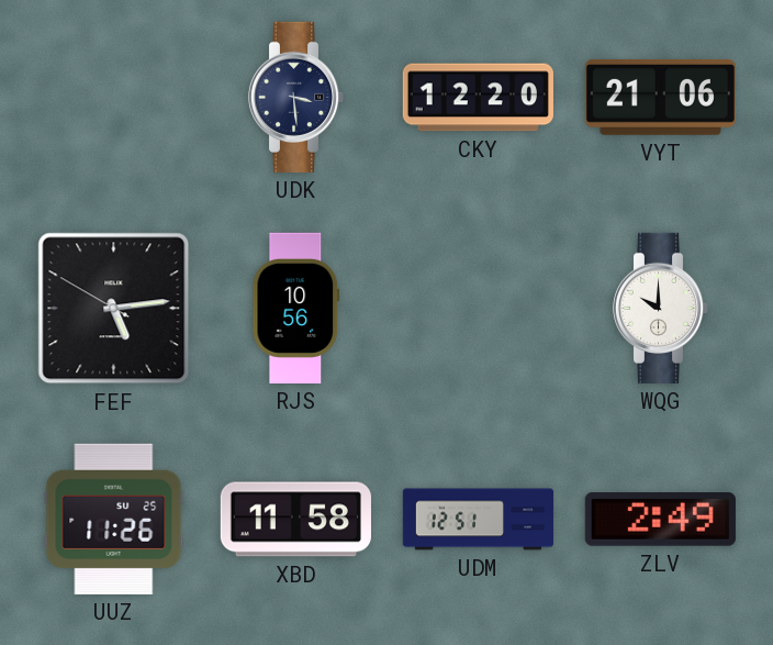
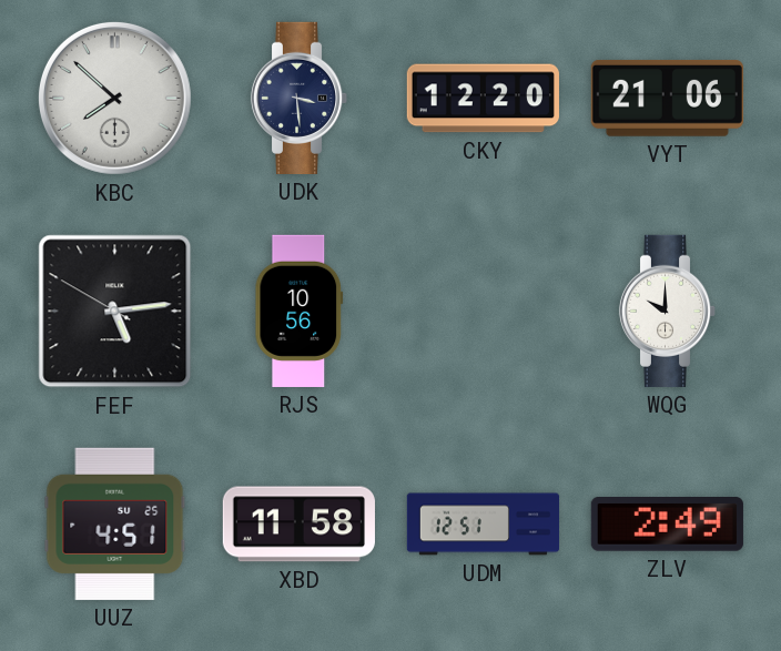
KBC: none -> 7:52
UUZ: 11:26 -> 4:51
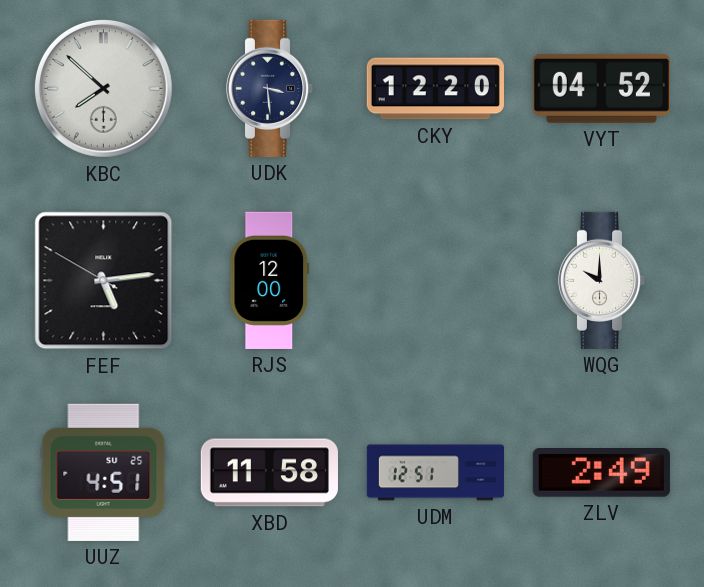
VYT: 21:06 -> 04:52
RJS: 10:56 -> 12:00
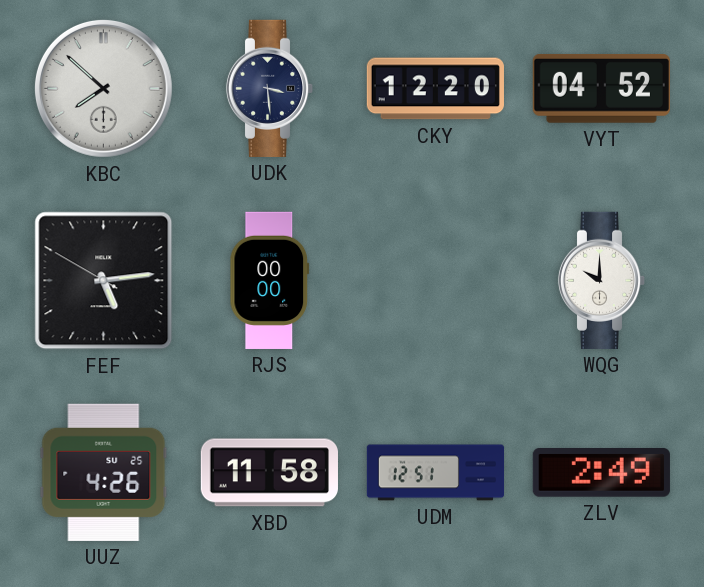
RJS: 12:00 -> 00:00
UUZ: 4:51 -> 4:26
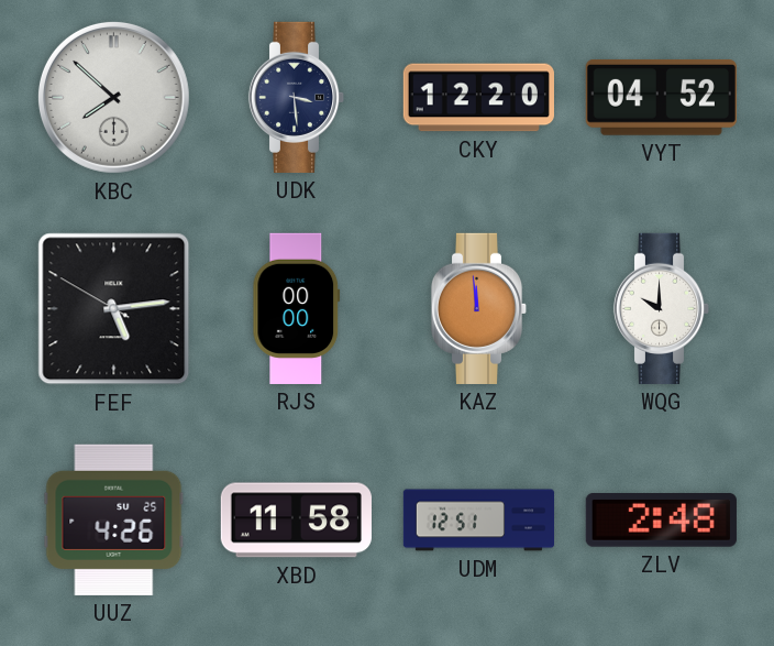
KAZ: none -> 11:59
ZLV: 2:49 -> 2:48
